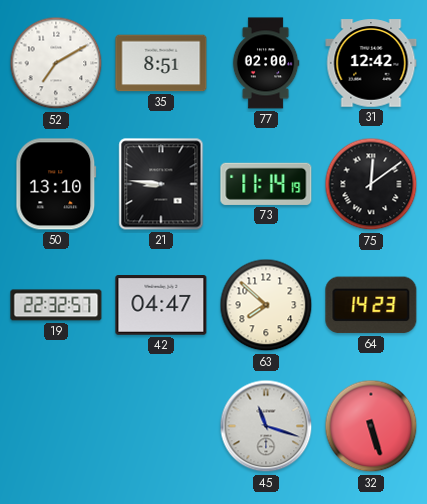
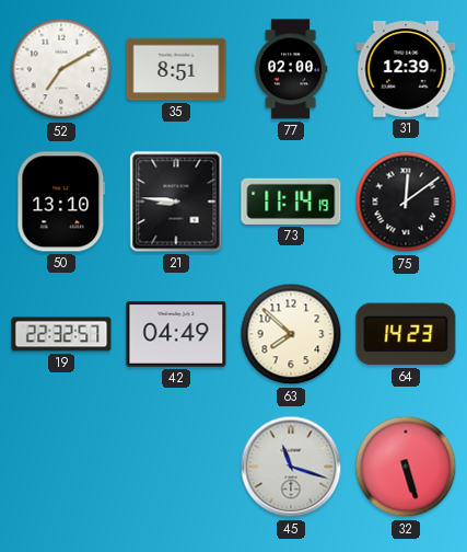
31: 12:42 -> 12:39
42: 04:47 -> 04:49
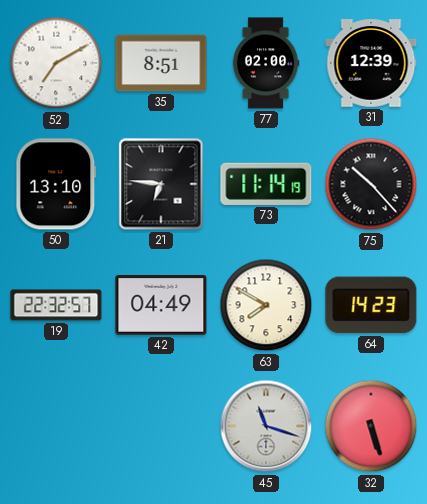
21: 8:46 -> 6:46
75: 12:09 -> 10:23
63: 7:52 -> 7:50
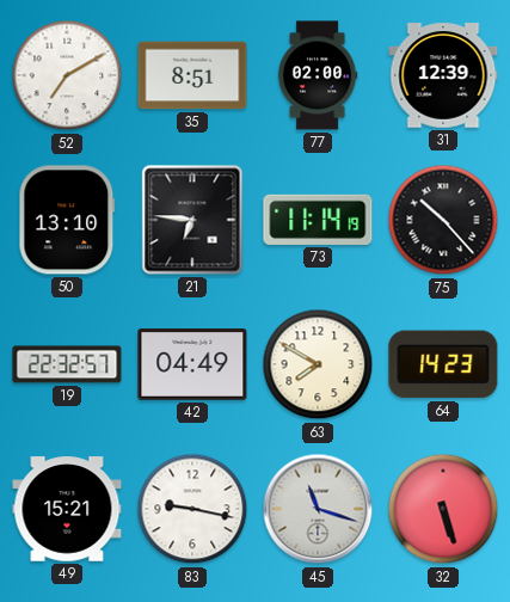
49: none -> 15:21
83: none -> 9:17
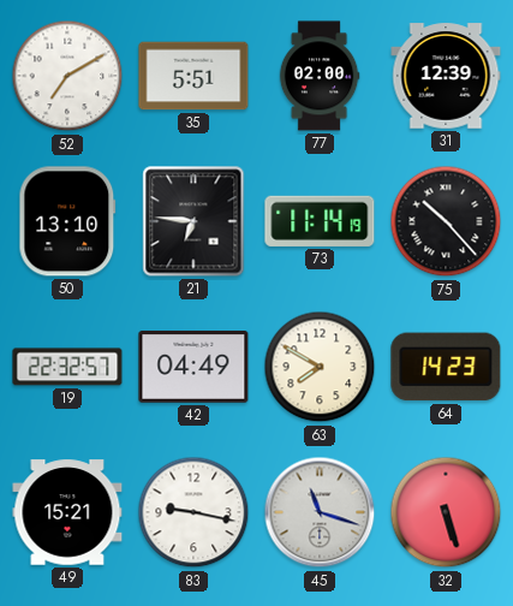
35: 8:51 -> 5:51
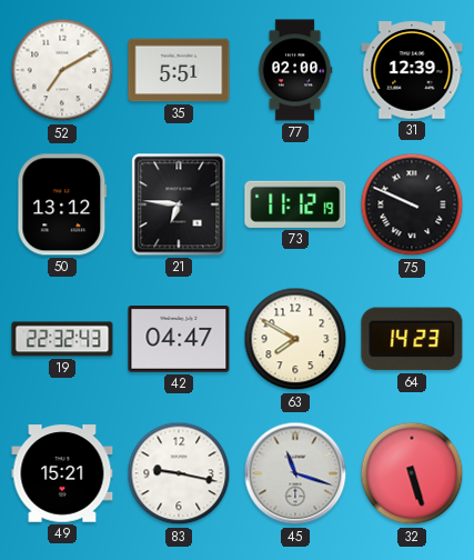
50: 13:10 -> 13:12
73: 11:14 -> 11:12
75: 10:23 -> 9:49
19: 22:32:57 -> 22:32:43
42: 04:49 -> 04:47
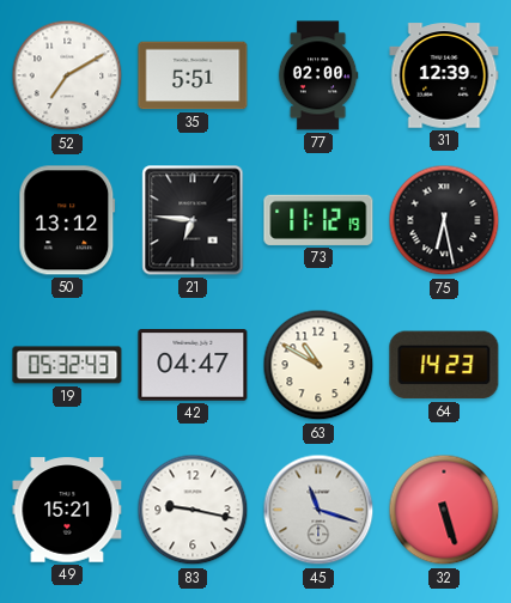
75: 9:49 -> 6:28
19: 22:32 -> 05:32
63: 7:50 -> 10:50
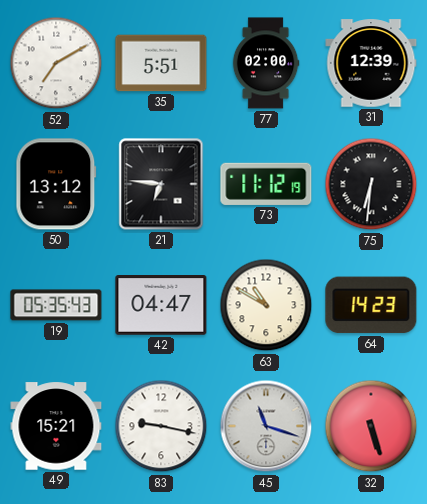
75: 6:28 -> 6:31
19: 05:32 -> 05:35
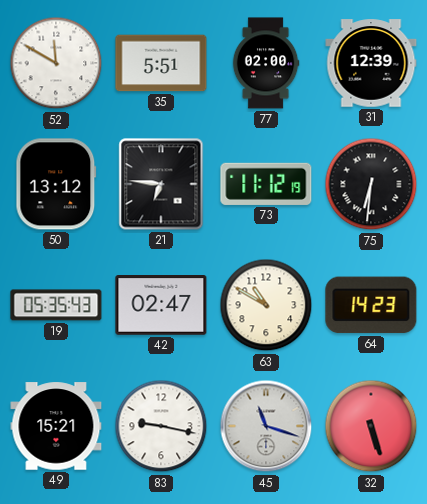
52: 7:10 -> 11:50
42: 04:47 -> 02:47
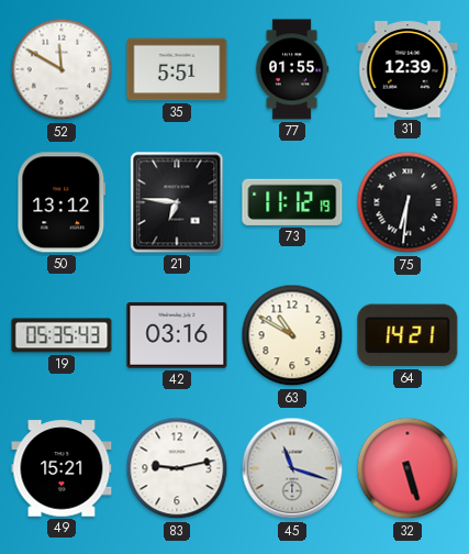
77: 02:00 -> 01:55
42: 02:47 -> 03:16
64: 14:23 -> 14:21
83: 9:17 -> 9:13
